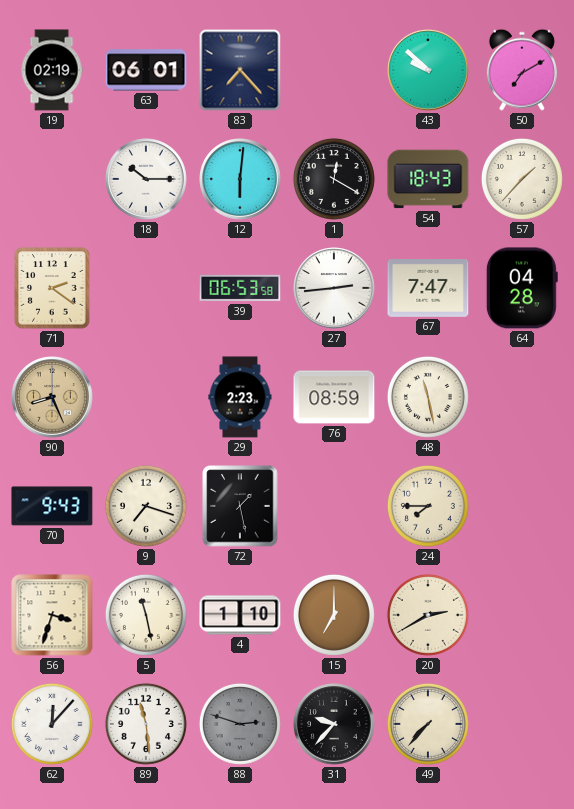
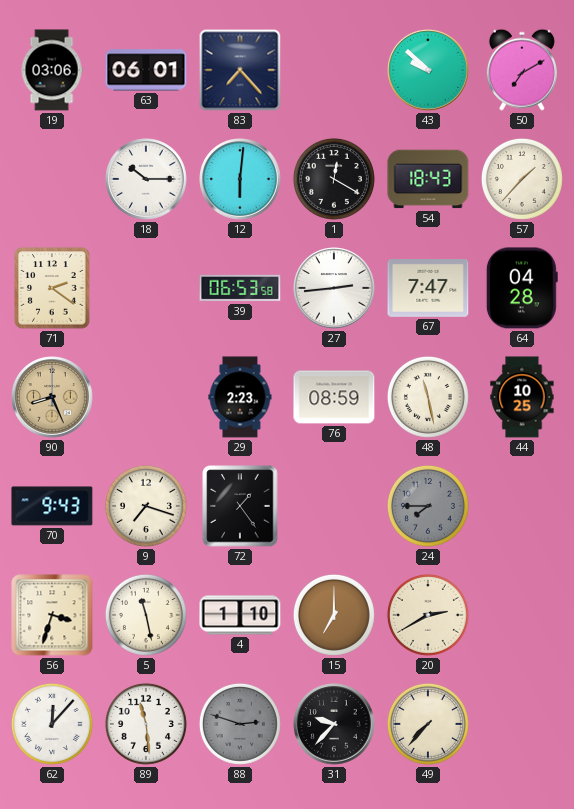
19: 02:19 -> 03:06
44: none -> 10:25
72: 1:28 -> 1:24
24 dial: cream -> grey
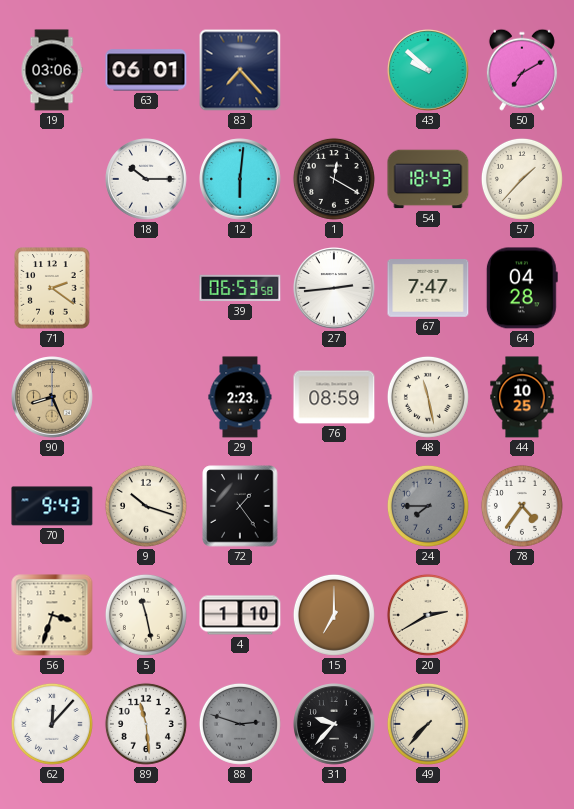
9: 7:18 -> 10:18
78: none -> 4:36
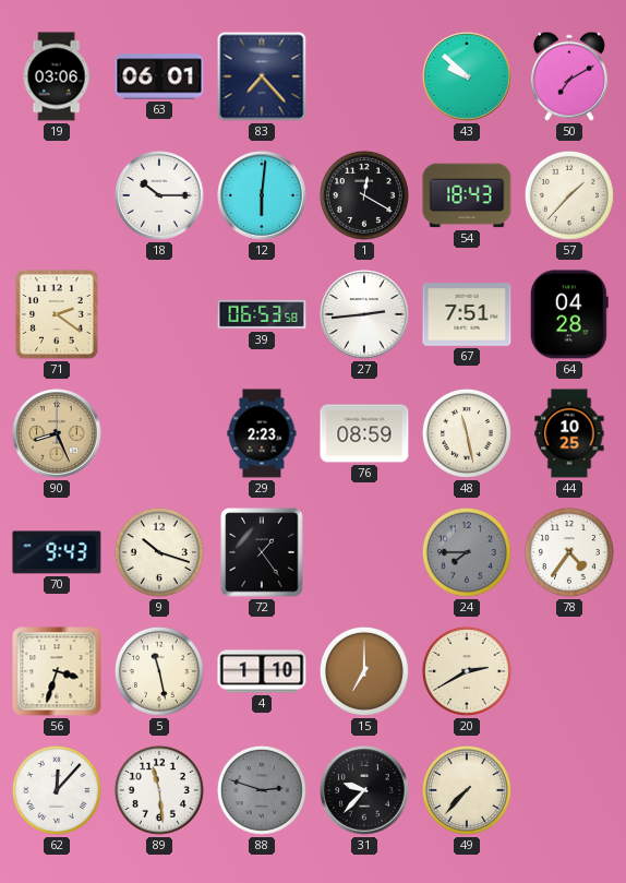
67: 7:47 -> 7:51
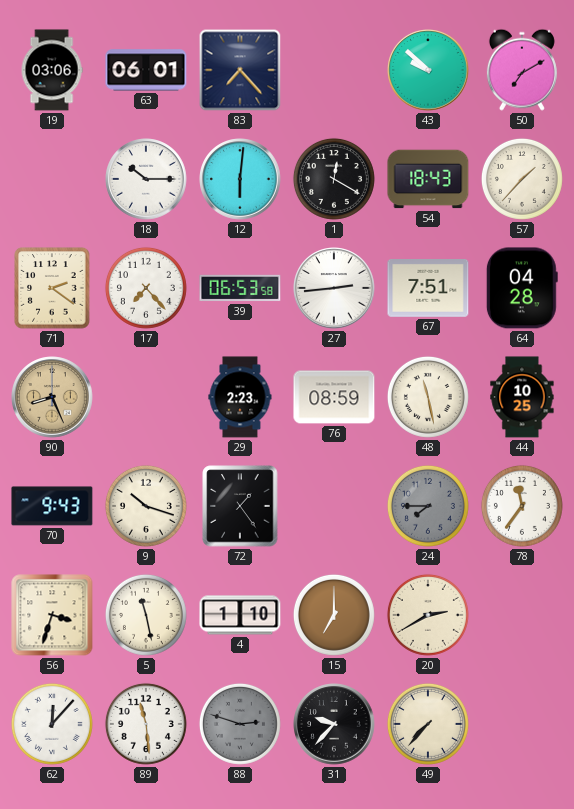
17: none -> 7:23
78: 4:36 -> 11:36
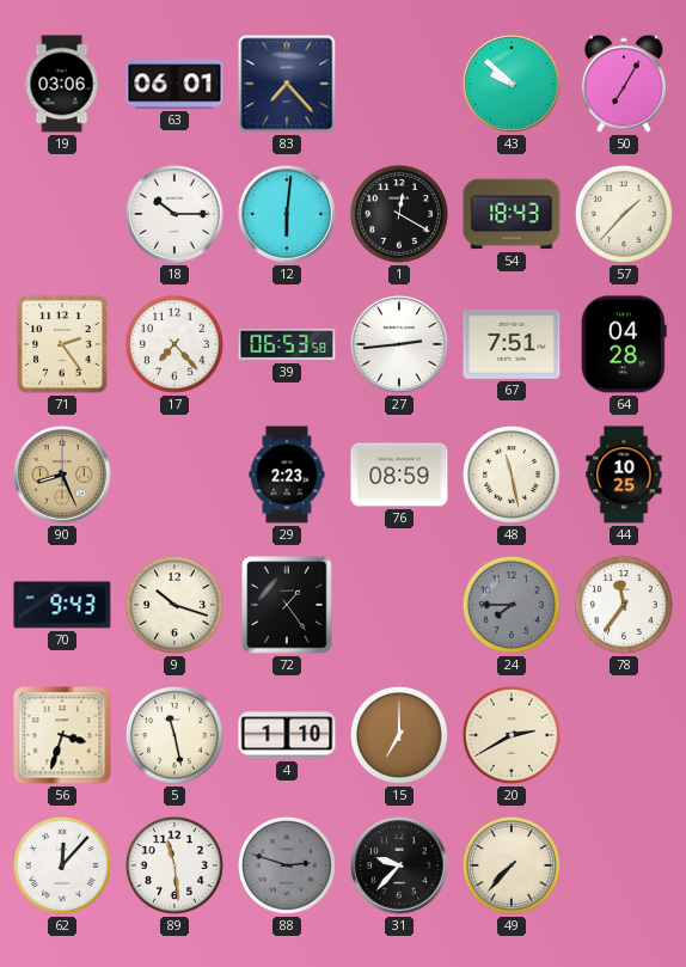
50: 7:10 -> 7:05
71: 2:21 -> 2:24
